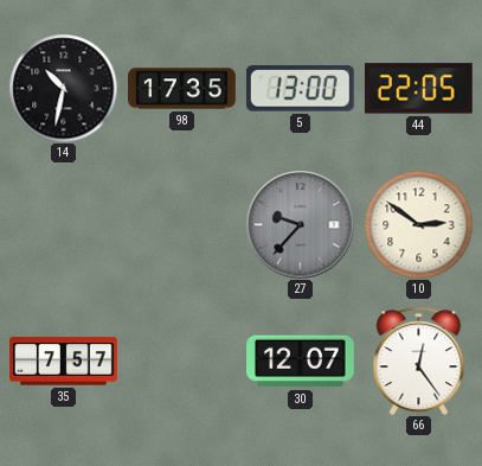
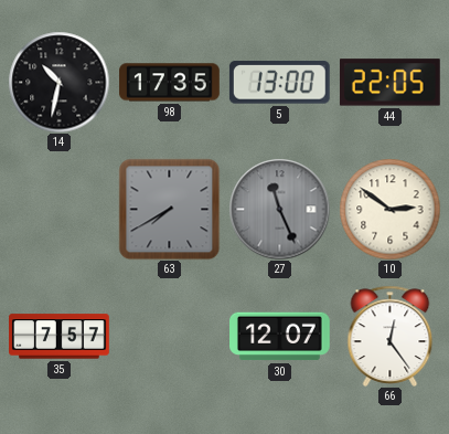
63: none -> 7:40
27: 9:37 -> 11:26
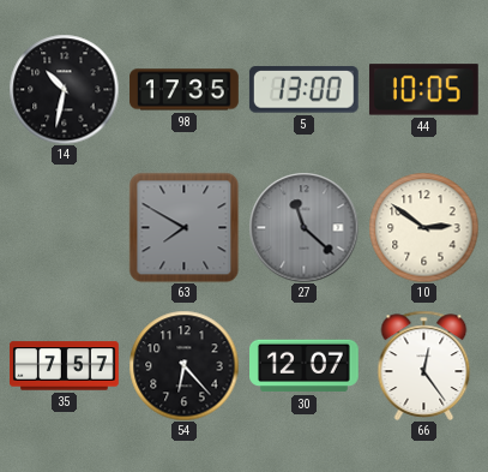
44: 22:05 -> 10:05
63: 7:40 -> 7:50
27: 11:26 -> 11:22
54: none -> 6:23
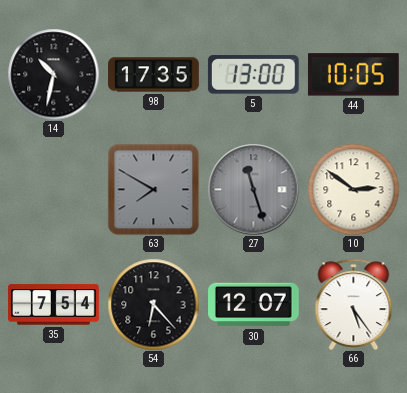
27: 11:22 -> 11:27
35: 7:57 -> 7:54
66: 12:24 -> 5:24
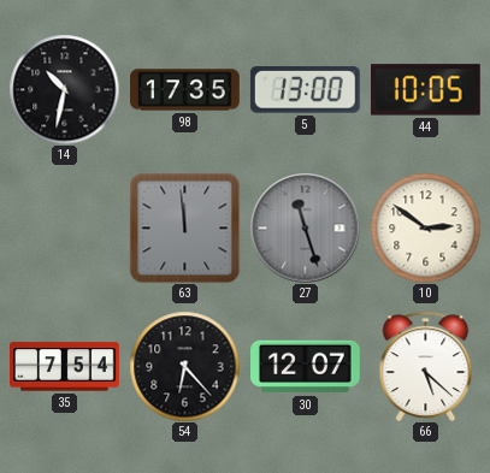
63: 7:50 -> 11:59
66: 5:24 -> 5:22
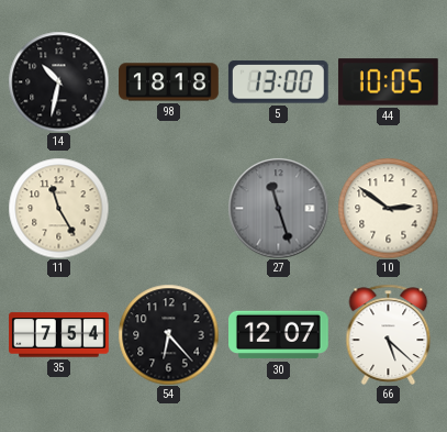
98: 17:35 -> 18:18
11: none -> 11:25
63: 11:59 -> none
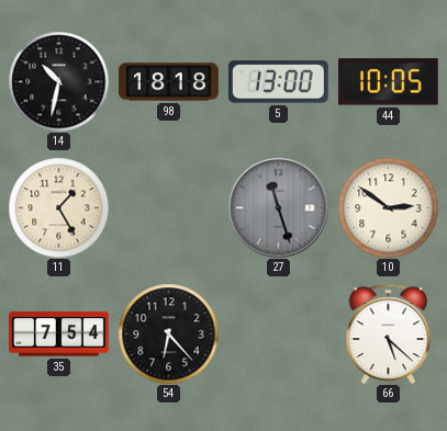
11: 11:25 -> 1:25
30: 12:07 -> none
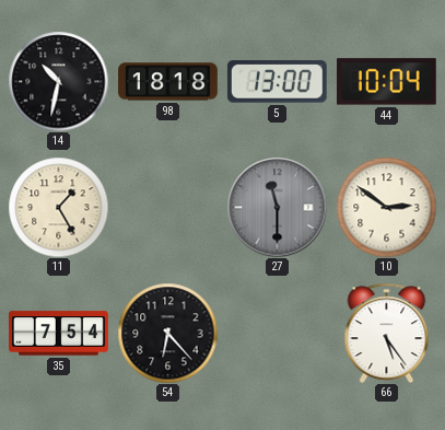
44: 10:05 -> 10:04
27: 11:27 -> 11:30
66: 5:22 -> 5:24
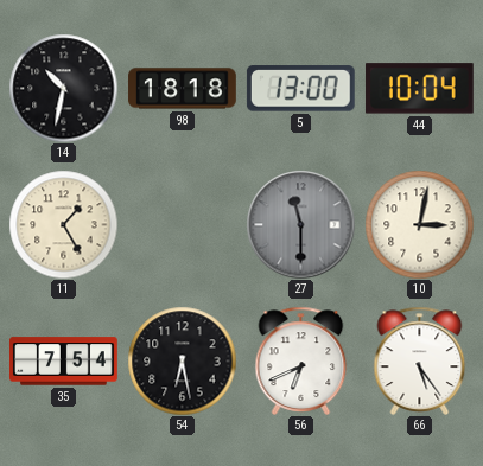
10: 2:51 -> 3:02
54: 6:23 -> 6:28
56: none -> 6:41
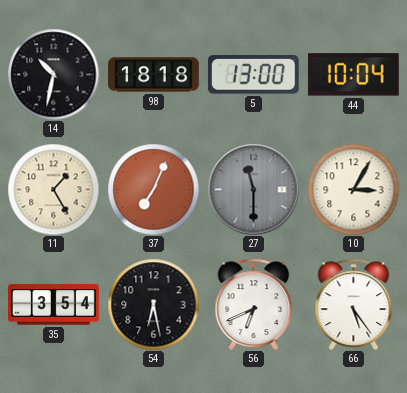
37: none -> 7:04
10: 3:02 -> 3:05
35: 7:54 -> 3:54
